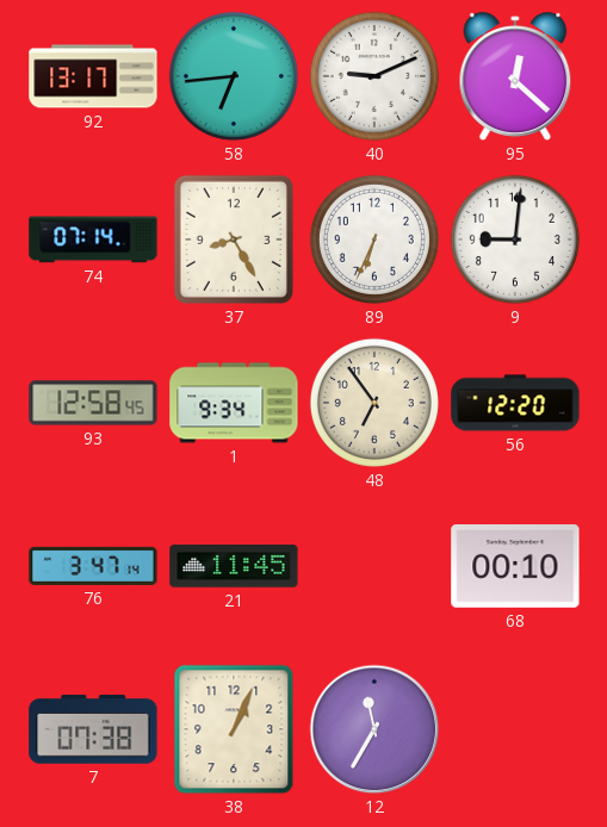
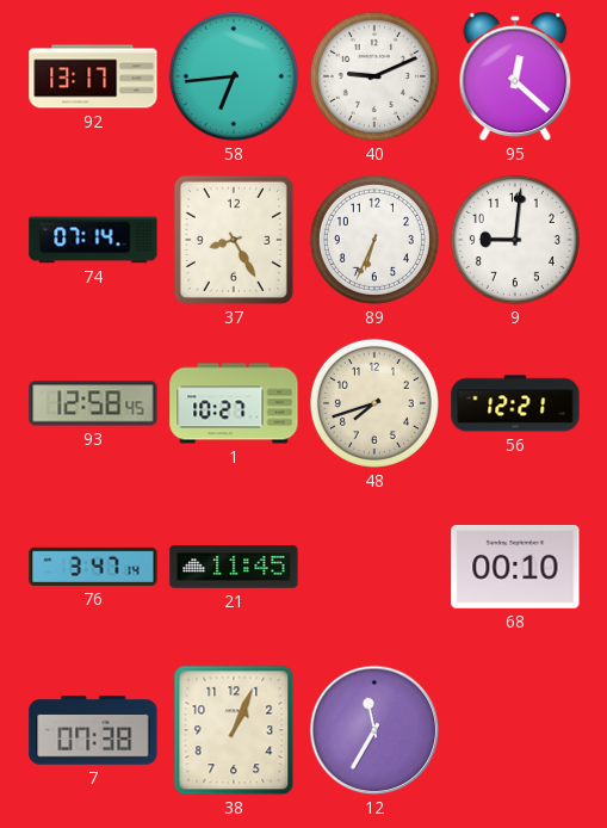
1: 9:34 -> 10:27
48: 6:54 -> 7:42
56: 12:20 -> 12:21
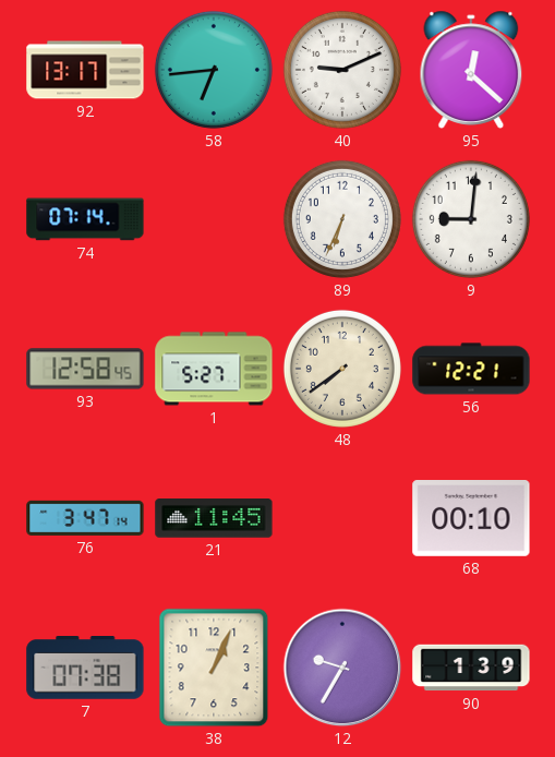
37: 8:25 -> none
1: 10:27 -> 5:27
48: 7:42 -> 7:39
12: 11:35 -> 9:35
90: none -> 1:39
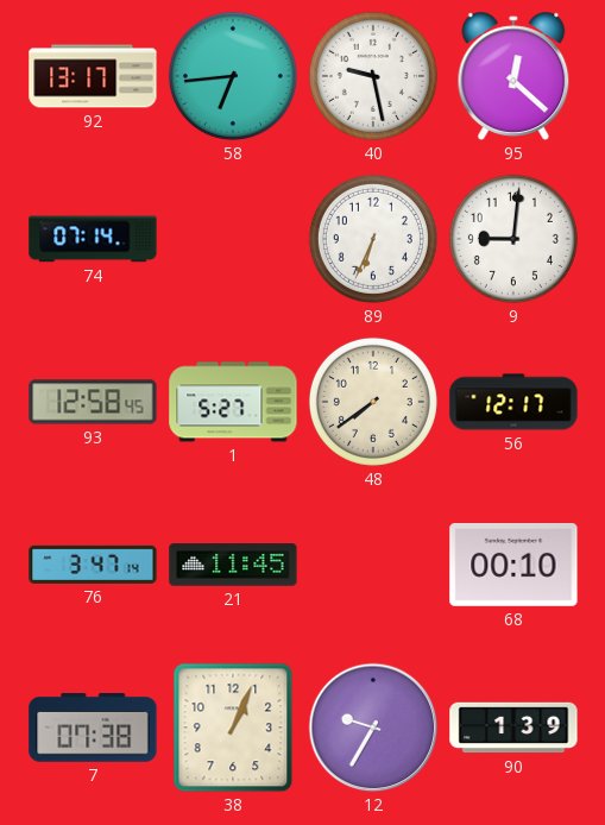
40: 9:11 -> 9:28
56: 12:21 -> 12:17
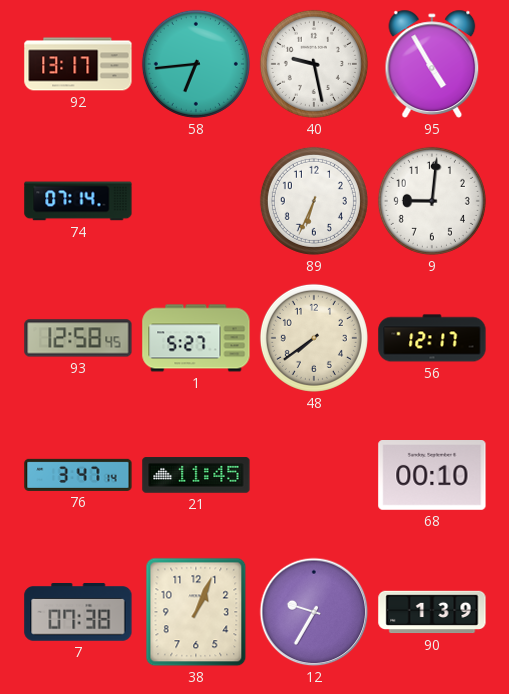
95: 12:22 -> 4:55
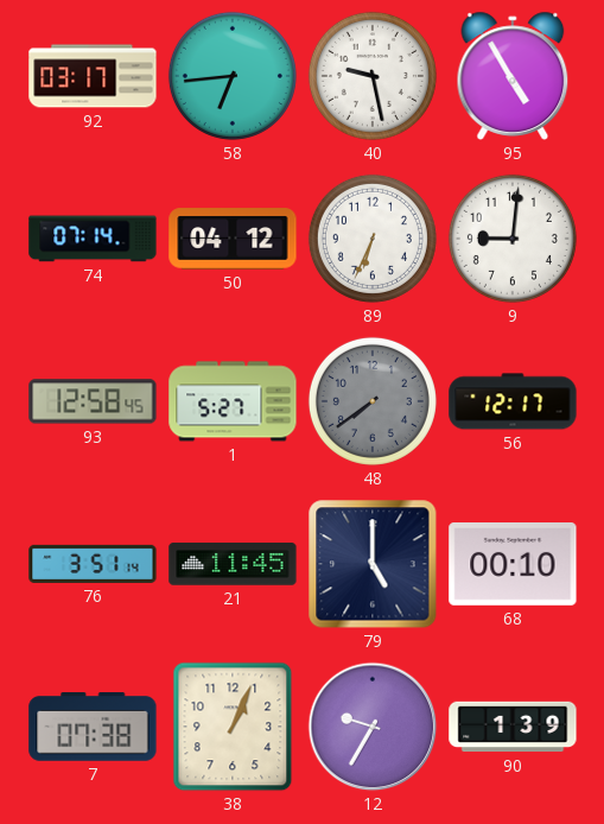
92: 13:17 -> 03:17
50: none -> 04:12
48 dial: cream -> grey
76: 3:47 -> 3:51
79: none -> 5:00
